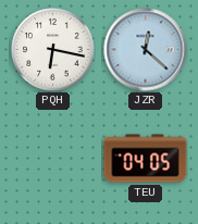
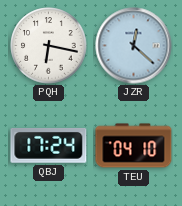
QBJ: none -> 17:24
TEU: 04:05 -> 04:10
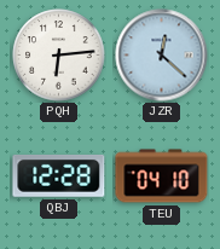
PQH: 6:17 -> 6:14
QBJ: 17:24 -> 12:28
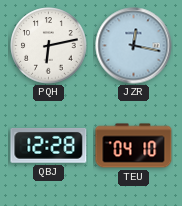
PQH: 6:14 -> 6:13
JZR: 12:22 -> 12:17
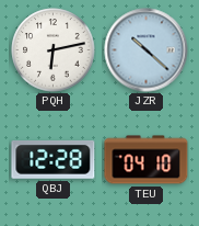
JZR: 12:17 -> 10:22
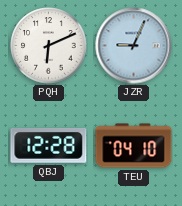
PQH: 6:13 -> 6:11
JZR: 10:22 -> 9:04
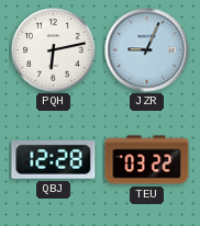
PQH: 6:11 -> 6:13
TEU: 04:10 -> 03:22
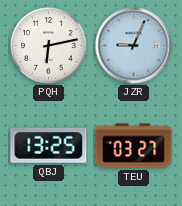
QBJ: 12:28 -> 13:25
TEU: 03:22 -> 03:27
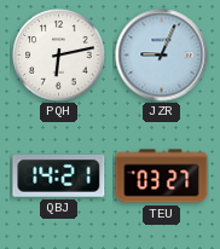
QBJ: 13:25 -> 14:21
